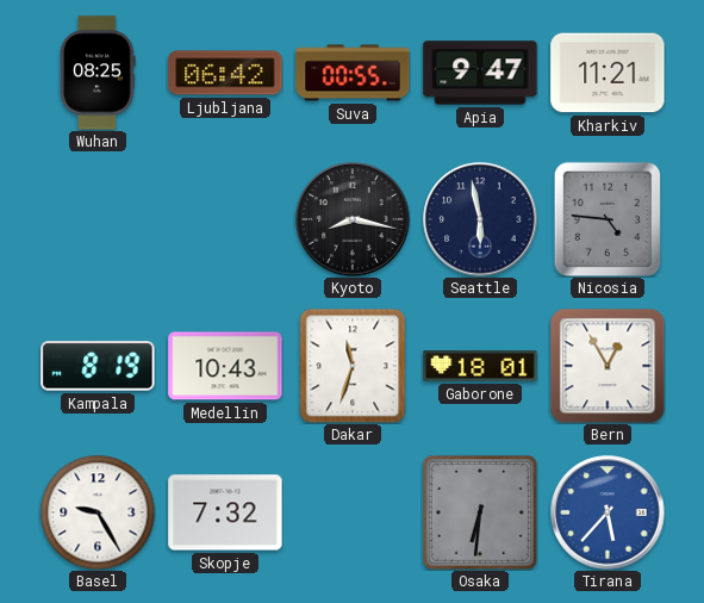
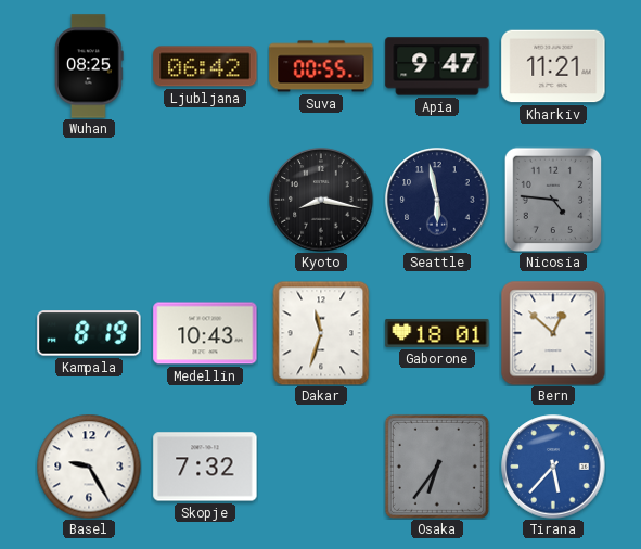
Bern: 12:55 -> 12:52
Osaka: 6:31 -> 6:36
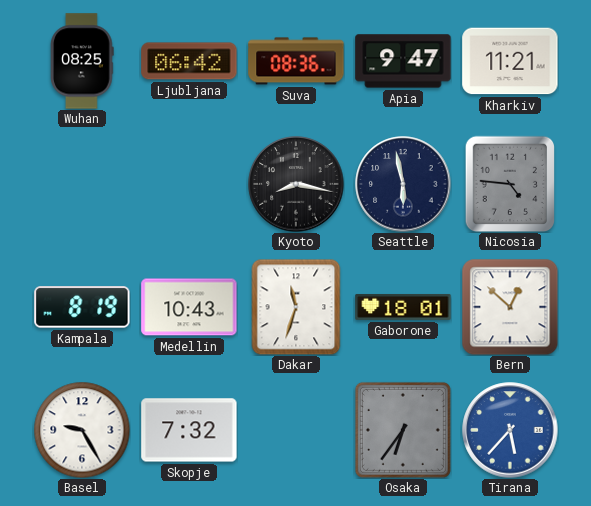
Suva: 00:55 -> 08:36
